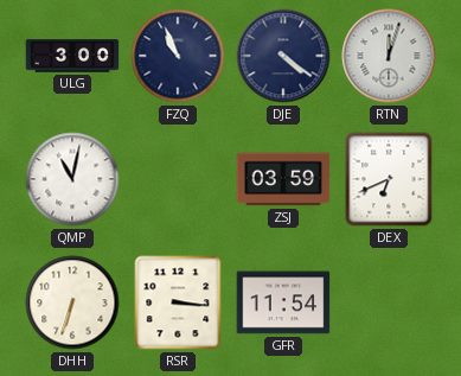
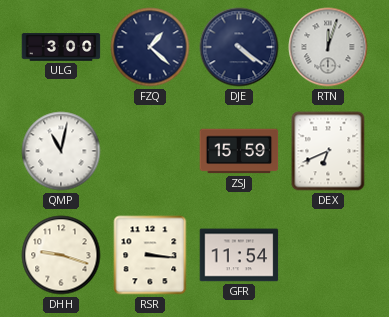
FZQ: 10:56 -> 1:22
ZSJ: 03:59 -> 15:59
DHH: 6:33 -> 9:18
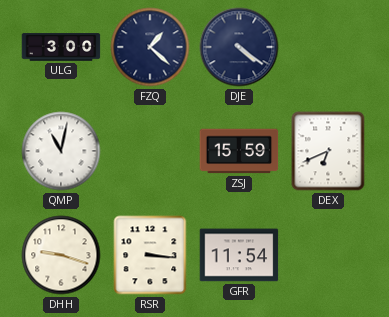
RTN: 12:03 -> none
